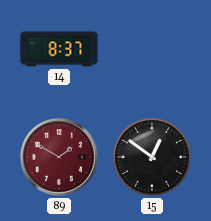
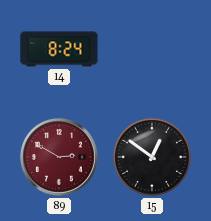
14: 8:37 -> 8:24
89: 1:50 -> 2:50
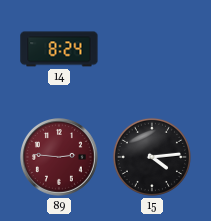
89: 2:50 -> 2:46
15: 12:51 -> 4:14
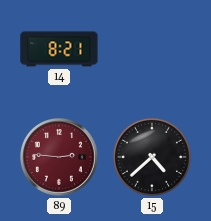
14: 8:24 -> 8:21
15: 4:14 -> 4:38
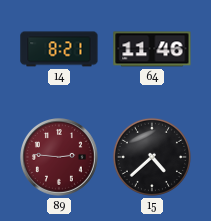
64: none -> 11:46
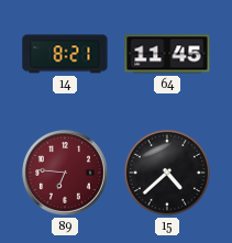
64: 11:46 -> 11:45
89: 2:46 -> 6:46
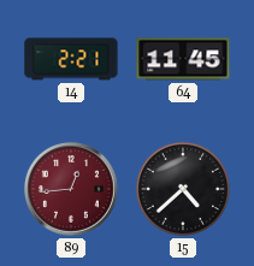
14: 8:21 -> 2:21
89: 6:46 -> 12:44
